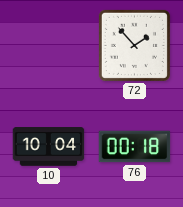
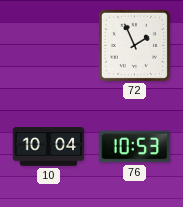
72: 1:53 -> 1:56
76: 00:18 -> 10:53
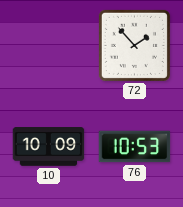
72: 1:56 -> 1:53
10: 10:04 -> 10:09
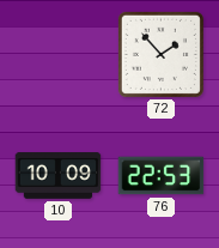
76: 10:53 -> 22:53
